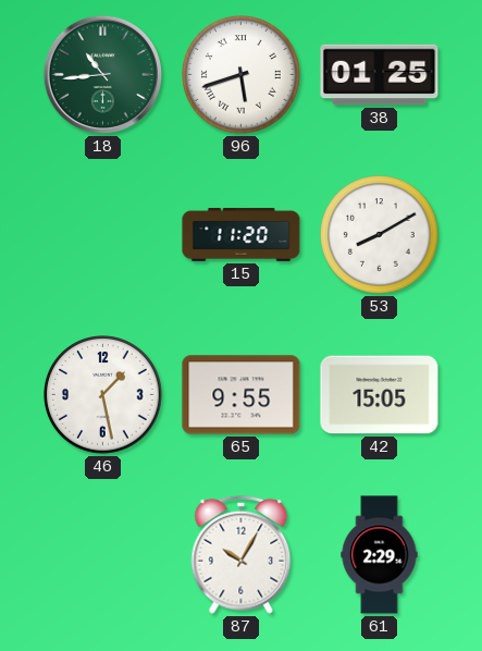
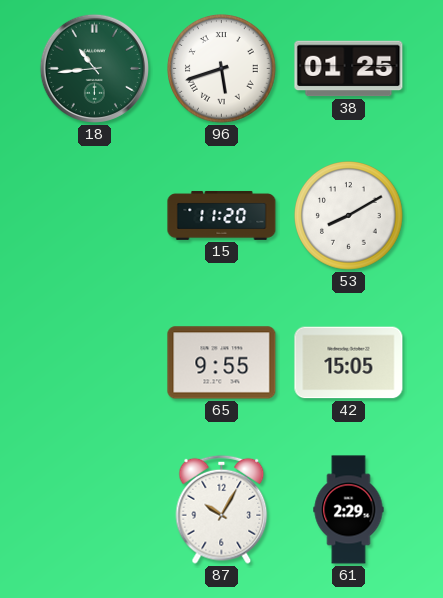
46: 1:28 -> none
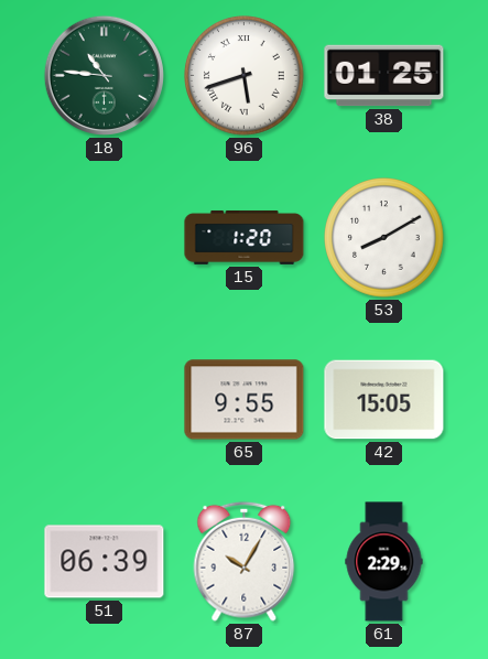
18: 10:44 -> 10:46
15: 11:20 -> 1:20
51: none -> 06:39
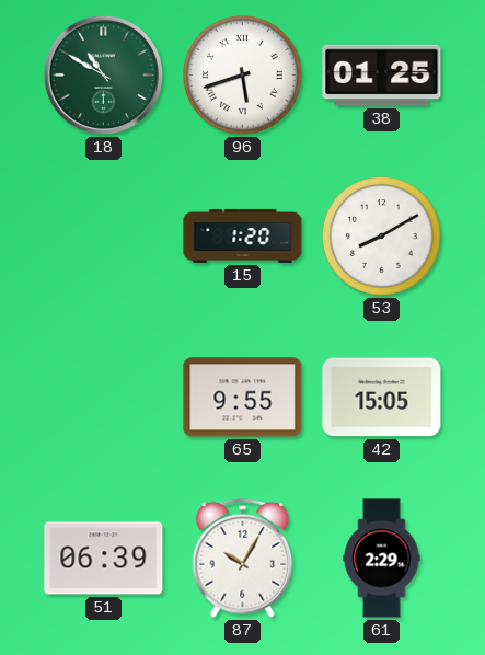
18: 10:46 -> 10:50
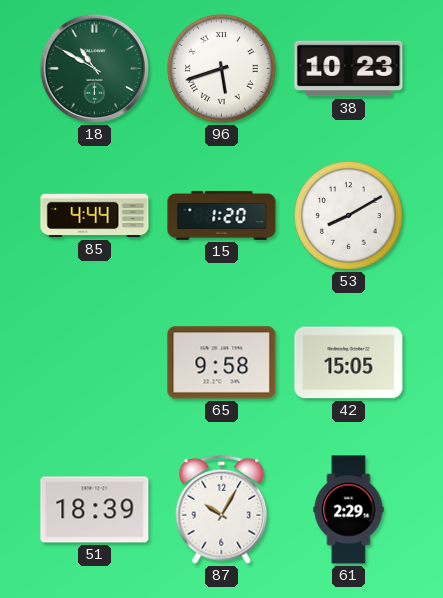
38: 01:25 -> 10:23
85: none -> 4:44
65: 9:55 -> 9:58
51: 06:39 -> 18:39
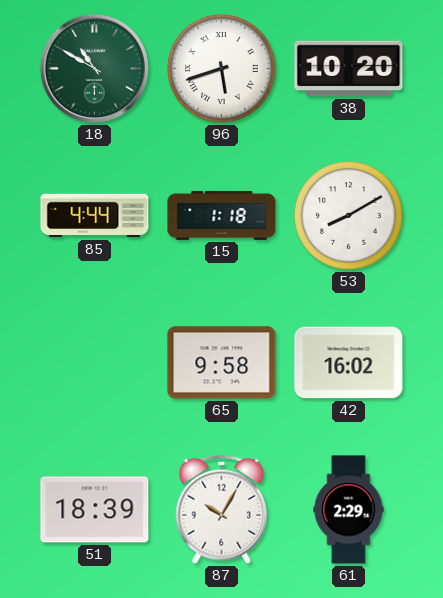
38: 10:23 -> 10:20
15: 1:20 -> 1:18
42: 15:05 -> 16:02
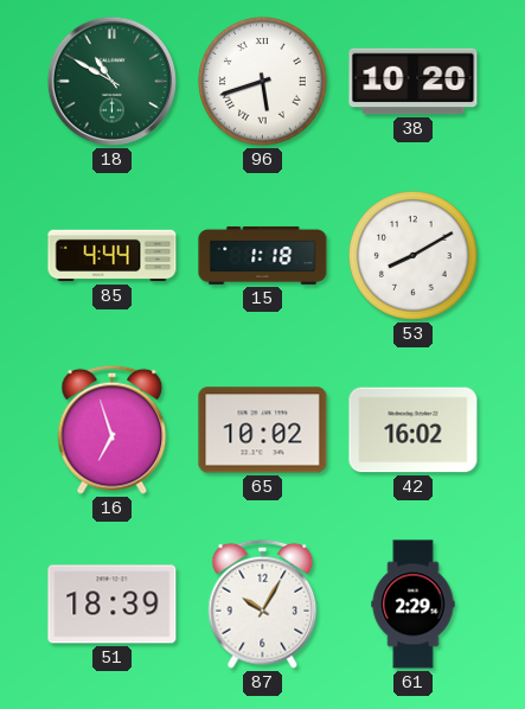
16: none -> 6:57
65: 9:58 -> 10:02
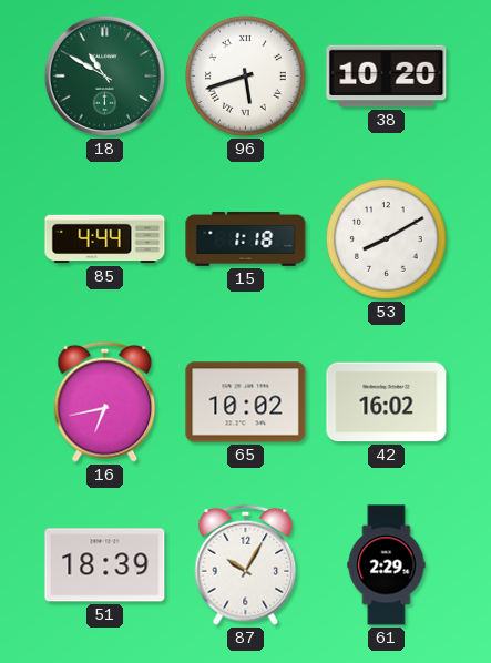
16: 6:57 -> 6:43
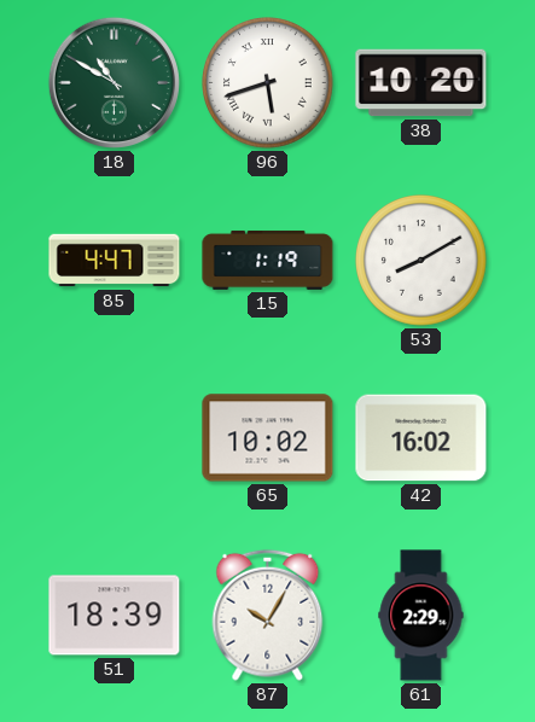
85: 4:44 -> 4:47
15: 1:18 -> 1:19
16: 6:43 -> none
